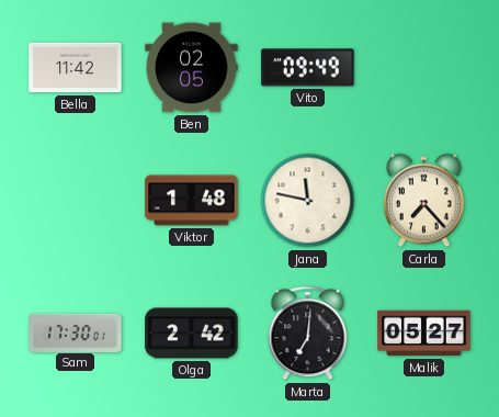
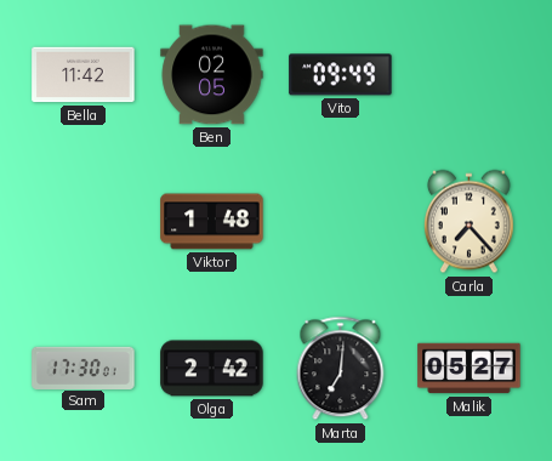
Jana: 11:47 -> none
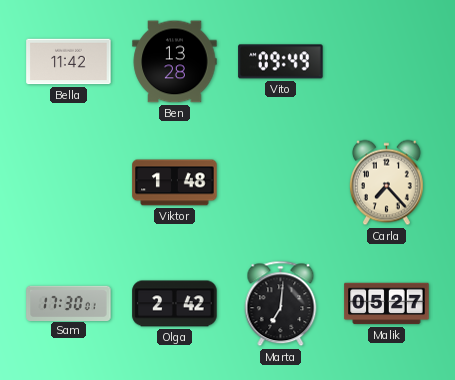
Ben: 02:05 -> 13:28
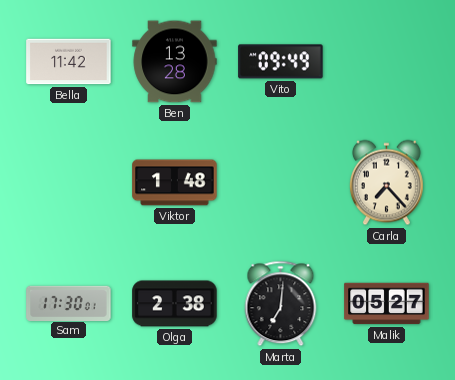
Olga: 2:42 -> 2:38
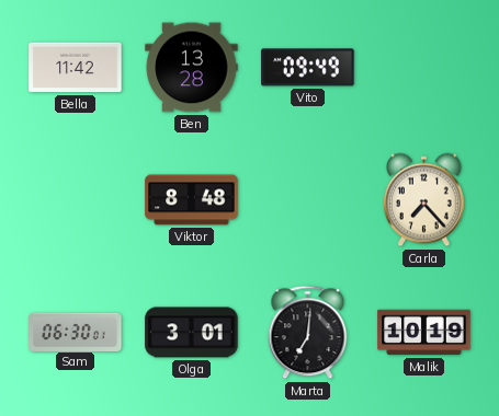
Viktor: 1:48 -> 8:48
Sam: 17:30 -> 06:30
Olga: 2:38 -> 3:01
Malik: 05:27 -> 10:19
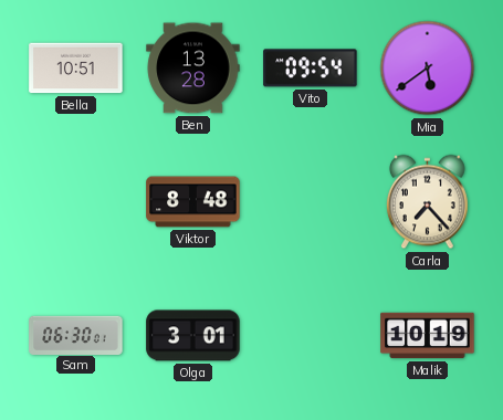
Bella: 11:42 -> 10:51
Vito: 09:49 -> 09:54
Mia: none -> 5:39
Marta: 7:01 -> none
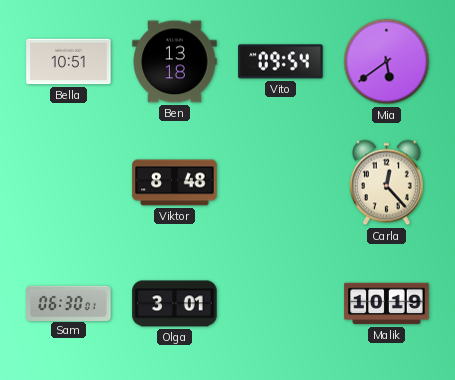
Ben: 13:28 -> 13:18
Carla: 7:23 -> 12:23
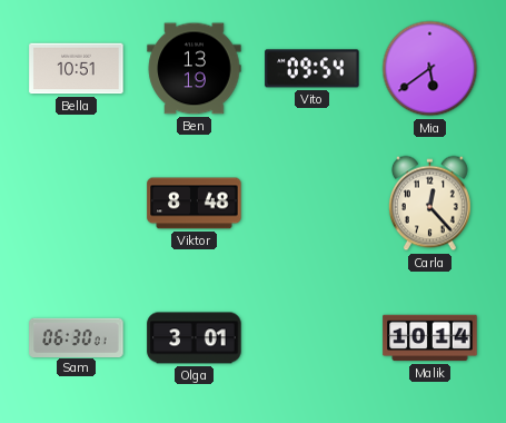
Ben: 13:18 -> 13:19
Malik: 10:19 -> 10:14
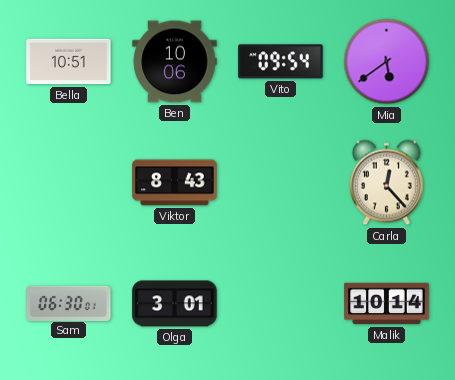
Ben: 13:19 -> 10:06
Viktor: 8:48 -> 8:43
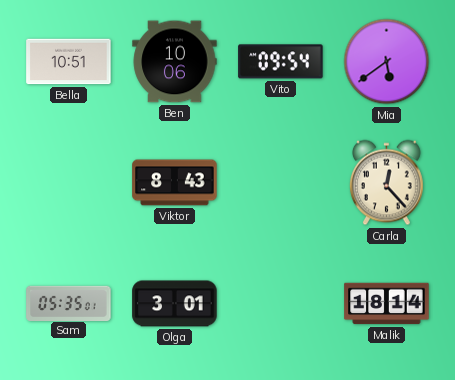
Sam: 06:30 -> 05:35
Malik: 10:14 -> 18:14
